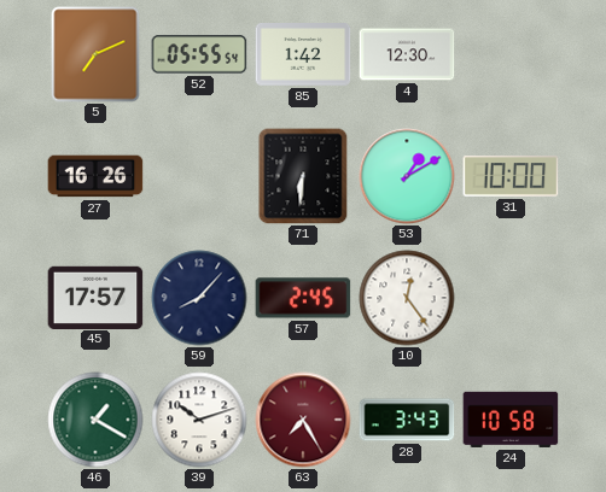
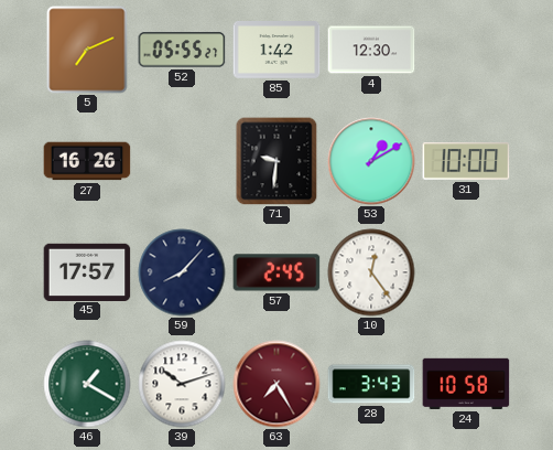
52: 05:55:54 -> 05:55:27
71: 6:31 -> 9:31
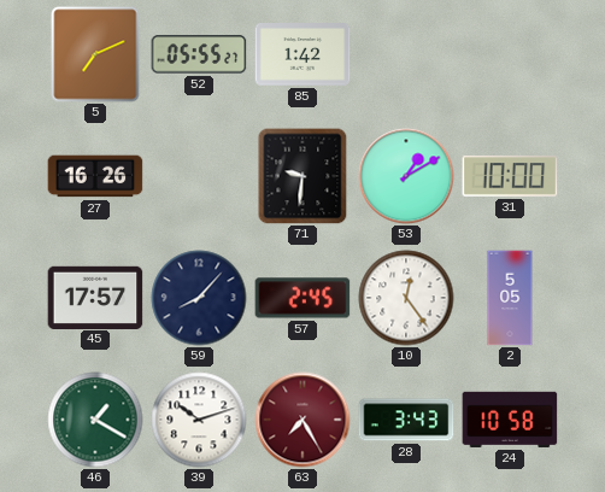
4: 12:30 -> none
2: none -> 5:05
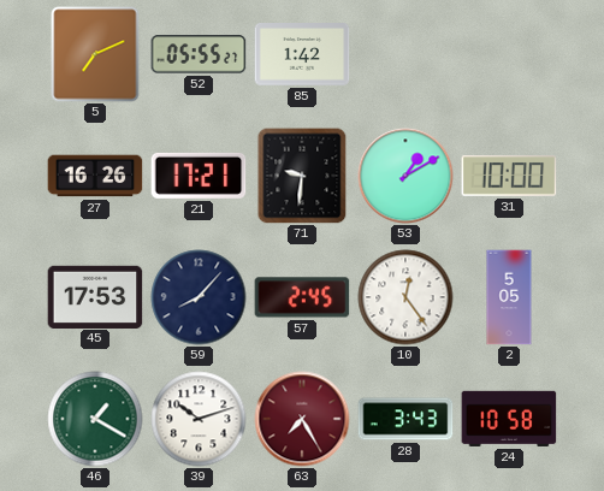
21: none -> 17:21
45: 17:57 -> 17:53
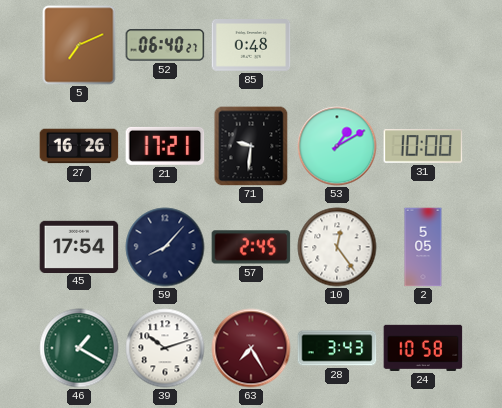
52: 05:55 -> 06:40
85: 1:42 -> 0:48
45: 17:53 -> 17:54
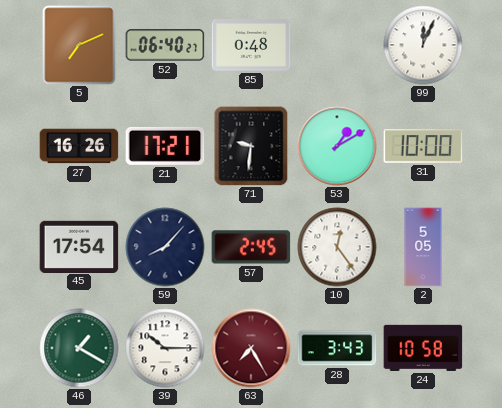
99: none -> 12:04
39: 10:12 -> 10:15
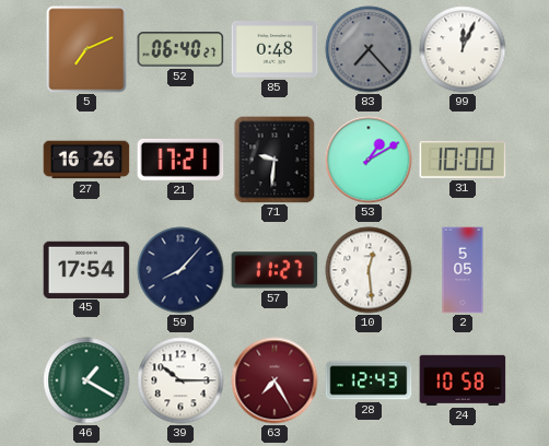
83: none -> 7:23
57: 2:45 -> 11:27
10: 12:24 -> 12:29
28: 3:43 -> 12:43
